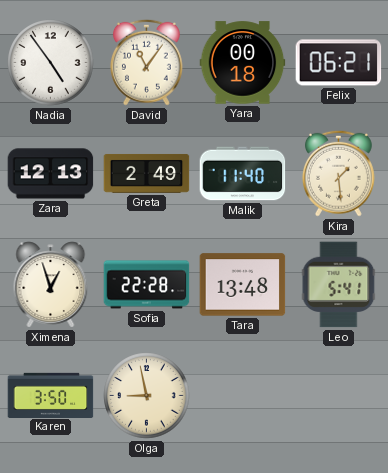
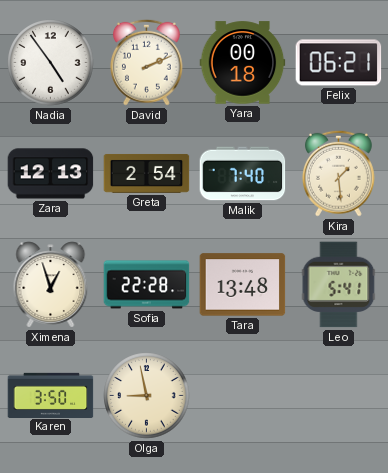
David: 11:06 -> 2:11
Greta: 2:49 -> 2:54
Malik: 11:40 -> 7:40
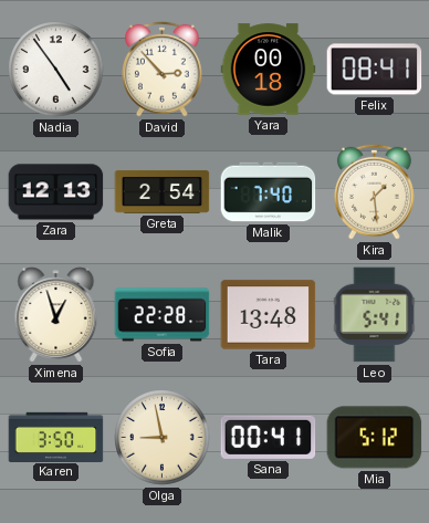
David: 2:11 -> 2:53
Felix: 06:21 -> 08:41
Sana: none -> 00:41
Mia: none -> 5:12
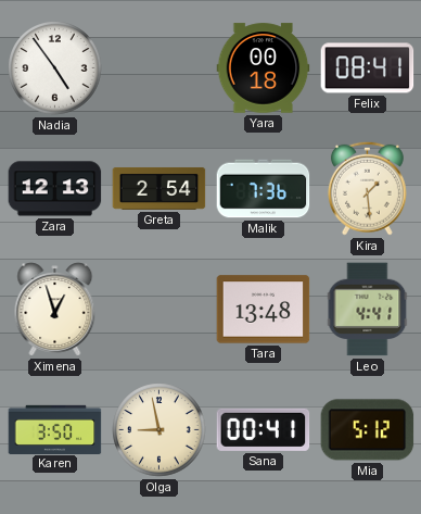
David: 2:53 -> none
Malik: 7:40 -> 7:36
Sofia: 22:28 -> none
Leo: 5:41 -> 4:41
